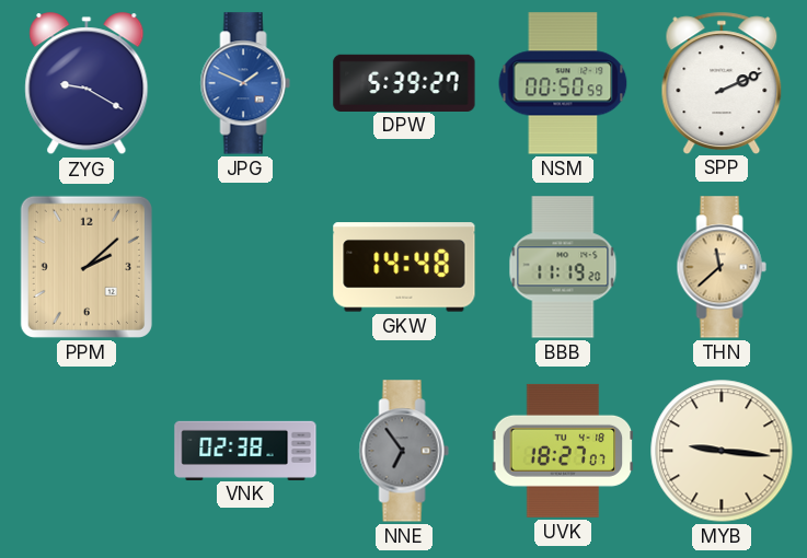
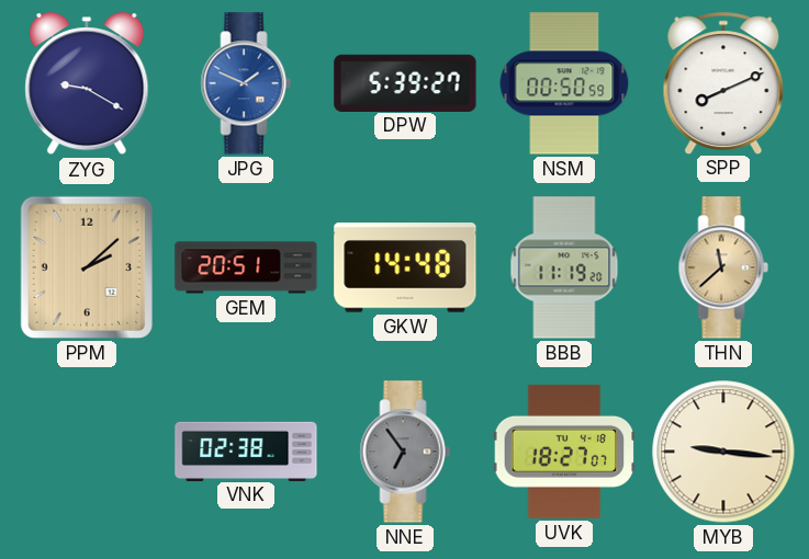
SPP: 2:11 -> 8:11
GEM: none -> 20:51
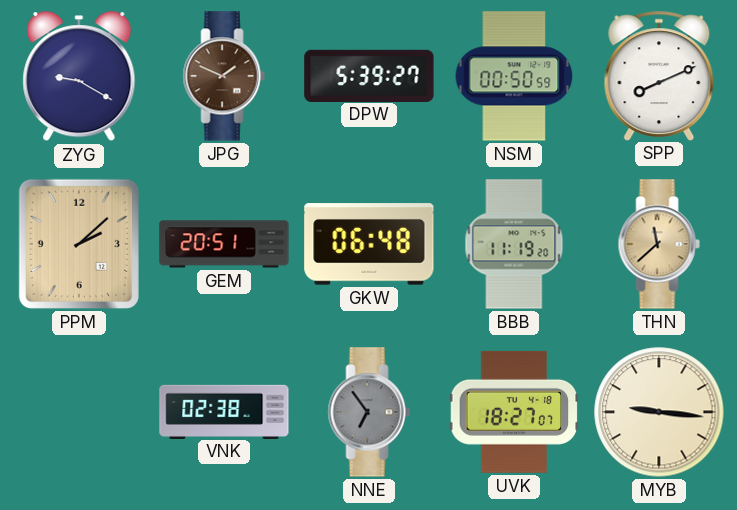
JPG dial: blue -> brown
GKW: 14:48 -> 06:48
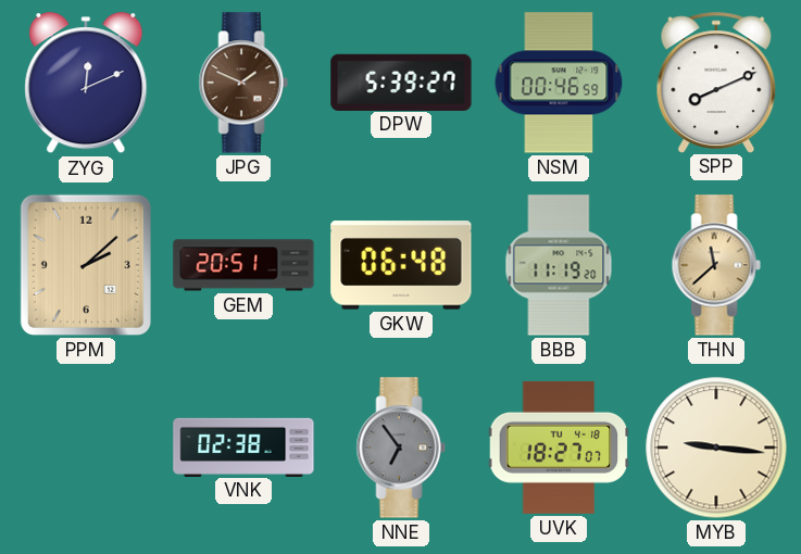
ZYG: 9:20 -> 12:11
NSM: 00:50 -> 00:46
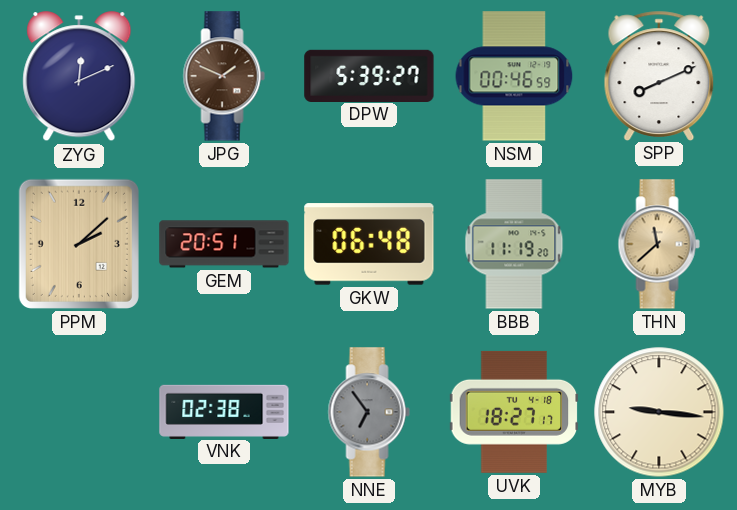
UVK: 18:27:07 -> 18:27:17
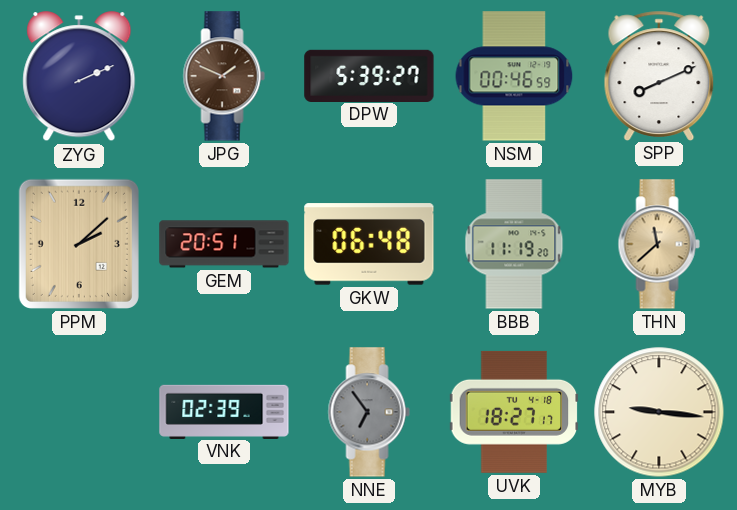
ZYG: 12:11 -> 2:11
VNK: 02:38 -> 02:39
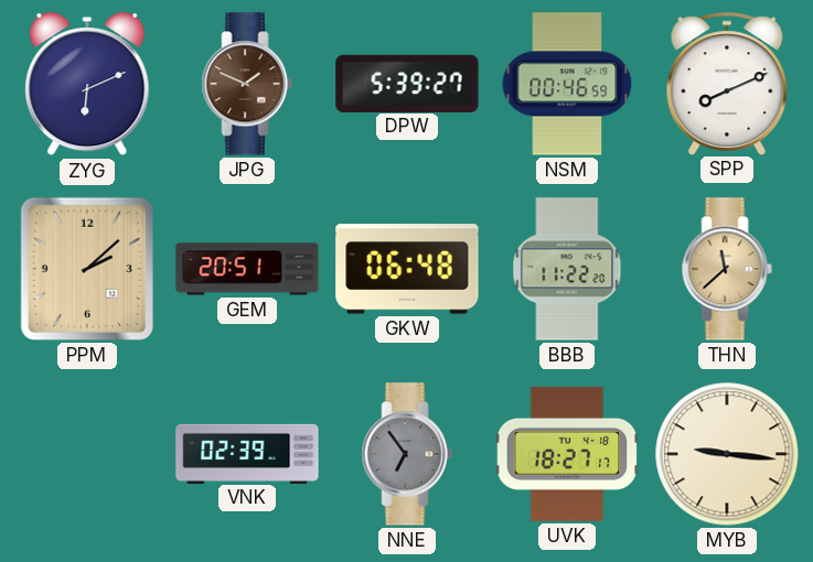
ZYG: 2:11 -> 6:11
BBB: 11:19 -> 11:22
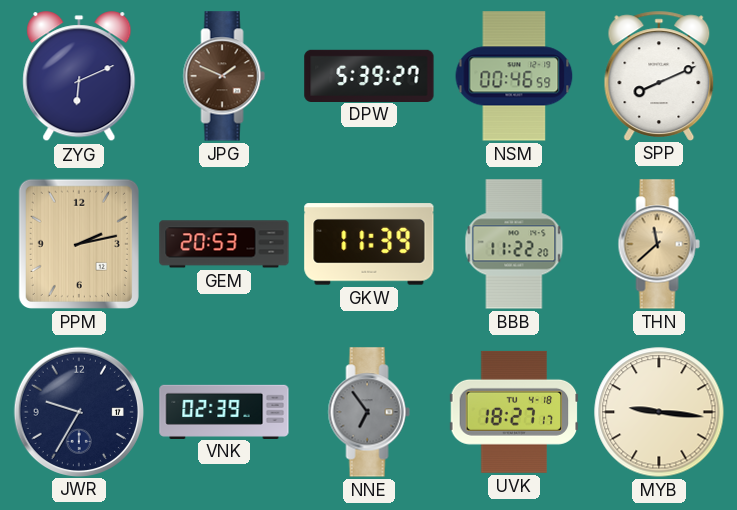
PPM: 2:08 -> 2:13
GEM: 20:51 -> 20:53
GKW: 06:48 -> 11:39
JWR: none -> 9:35
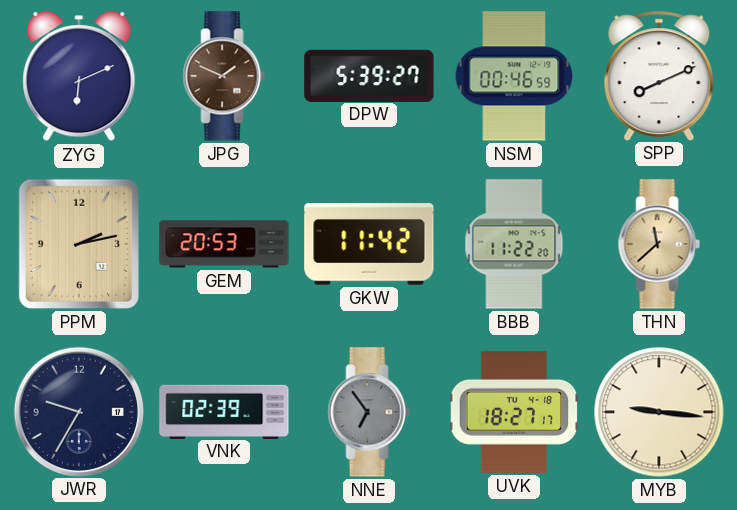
GKW: 11:39 -> 11:42
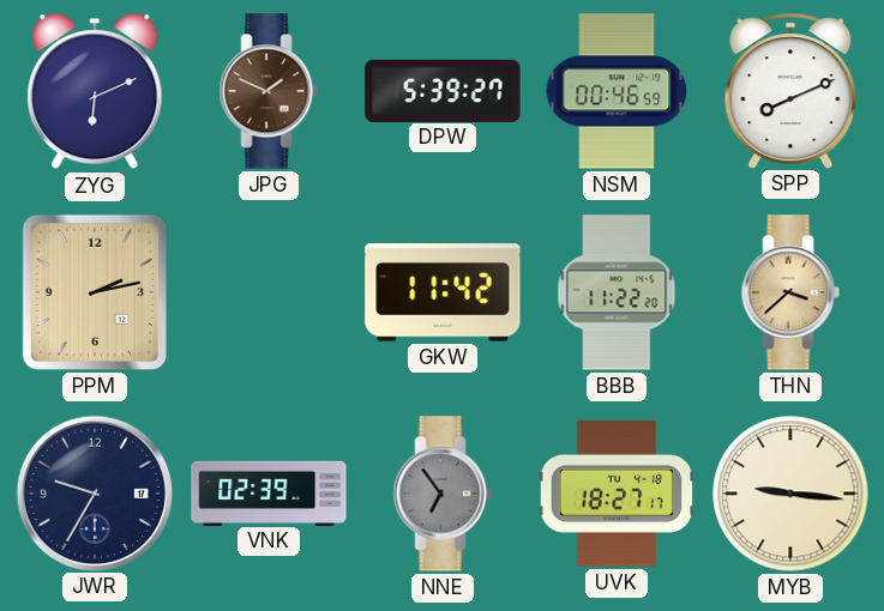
GEM: 20:53 -> none
THN: 11:38 -> 3:38
